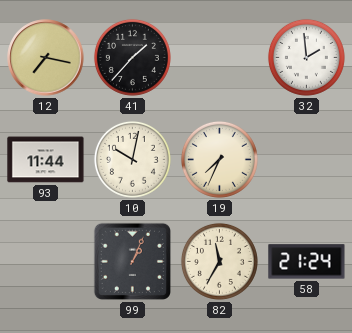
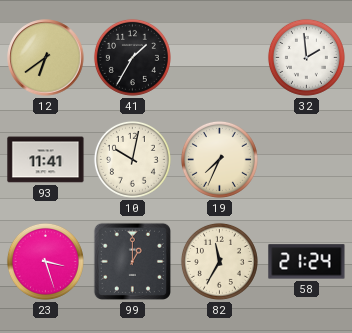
12: 7:17 -> 6:39
41: 1:37 -> 1:35
93: 11:44 -> 11:41
23: none -> 3:27
99: 1:04 -> 1:00
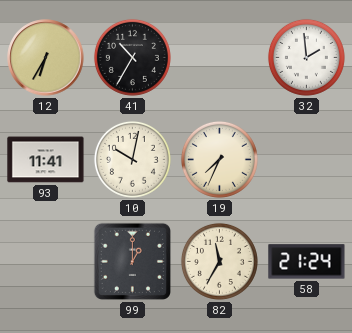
12: 6:39 -> 6:35
41: 1:35 -> 10:35
23: 3:27 -> none
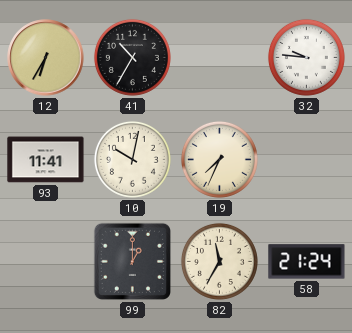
32: 1:59 -> 9:46
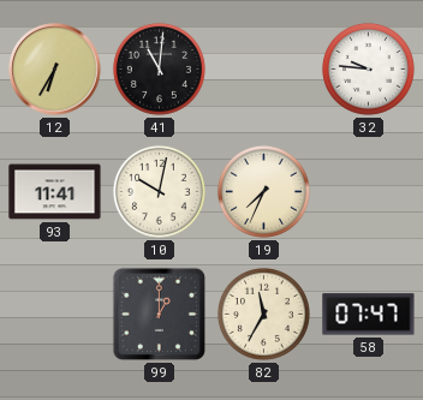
41: 10:35 -> 11:01
58: 21:24 -> 07:47
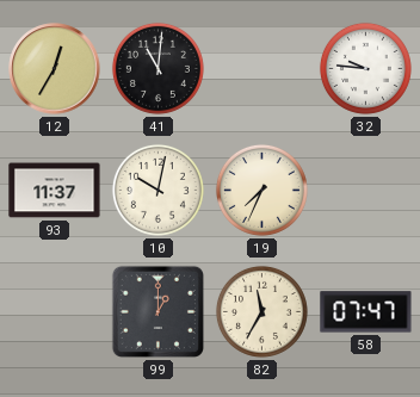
12: 6:35 -> 12:35
93: 11:41 -> 11:37
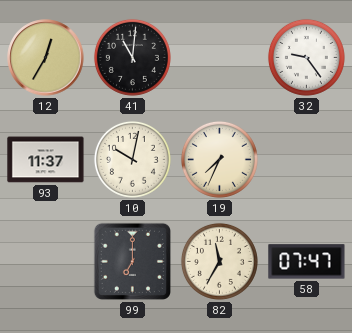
32: 9:46 -> 9:24
99: 1:00 -> 7:00
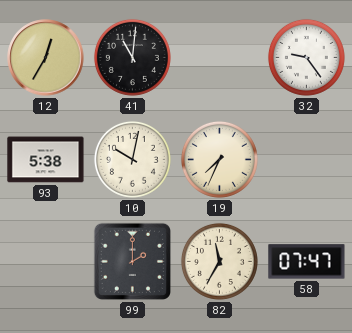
93: 11:37 -> 5:38
99: 7:00 -> 2:00
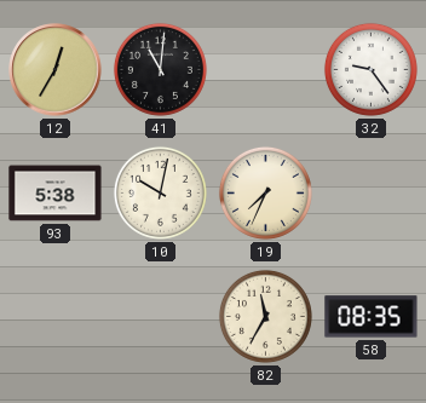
99: 2:00 -> none
58: 07:47 -> 08:35
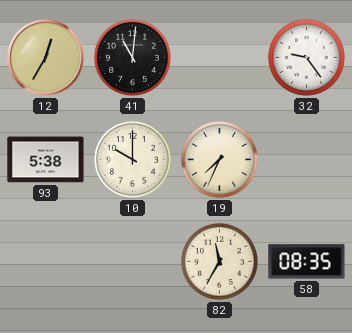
10: 10:02 -> 10:00
